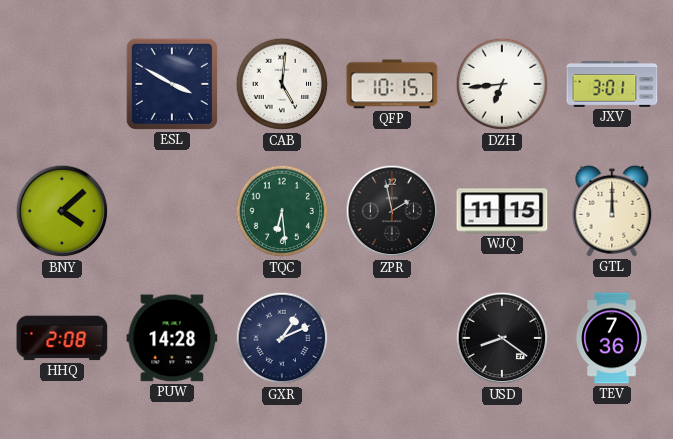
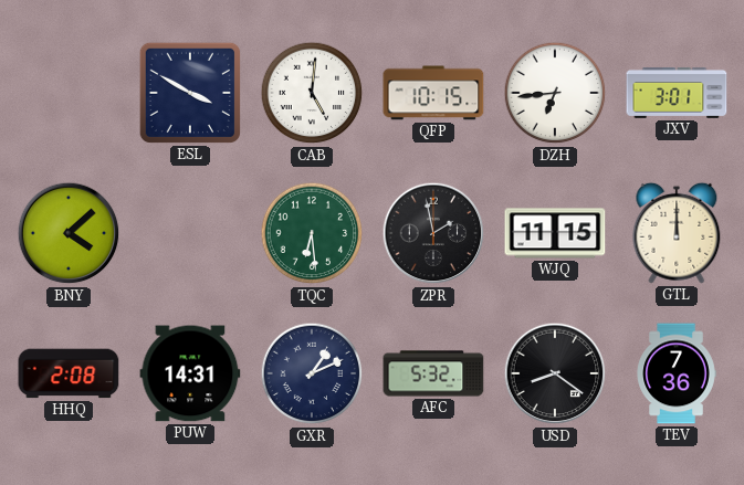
PUW: 14:28 -> 14:31
AFC: none -> 5:32
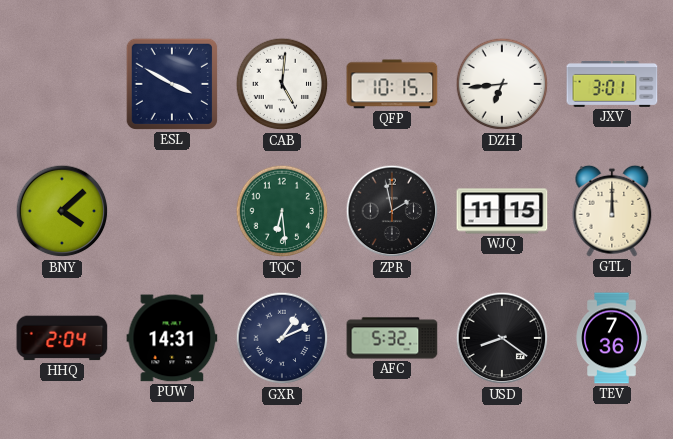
HHQ: 2:08 -> 2:04
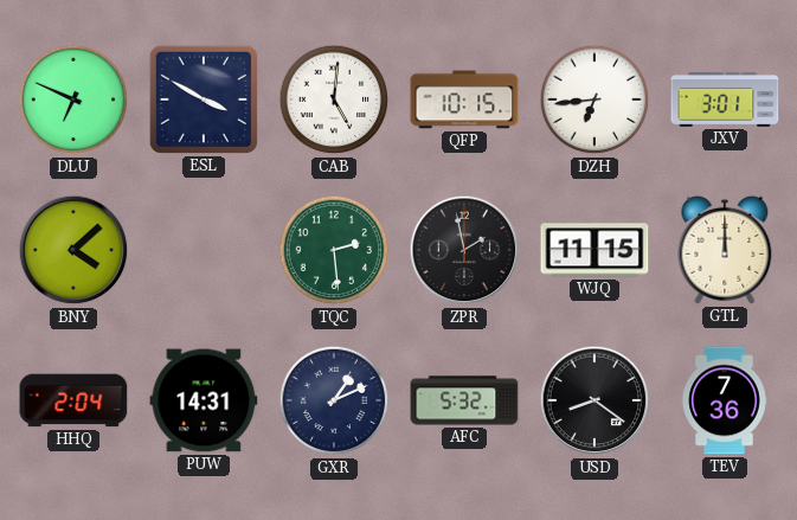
DLU: none -> 6:49
TQC: 6:29 -> 2:29
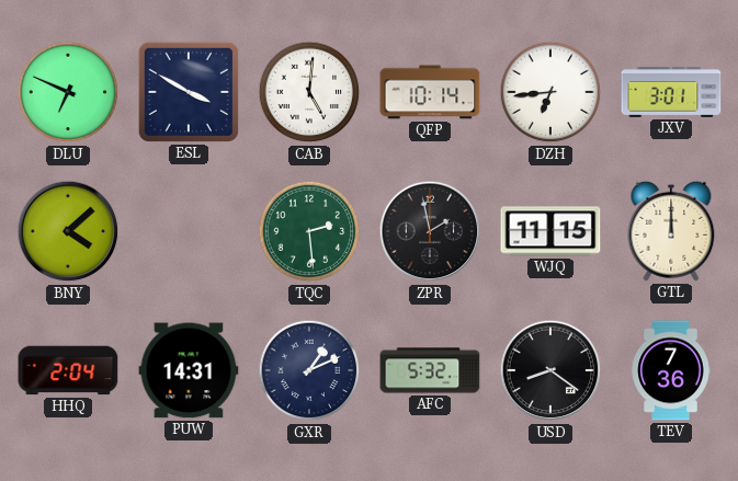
QFP: 10:15 -> 10:14
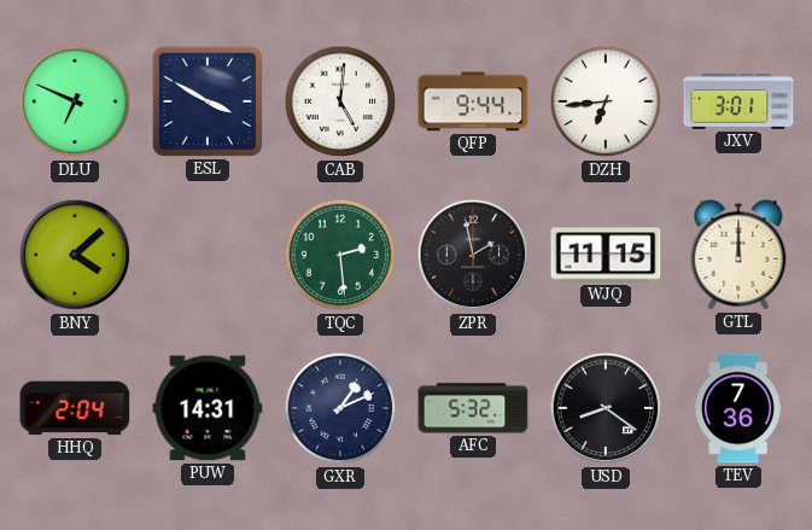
QFP: 10:14 -> 9:44
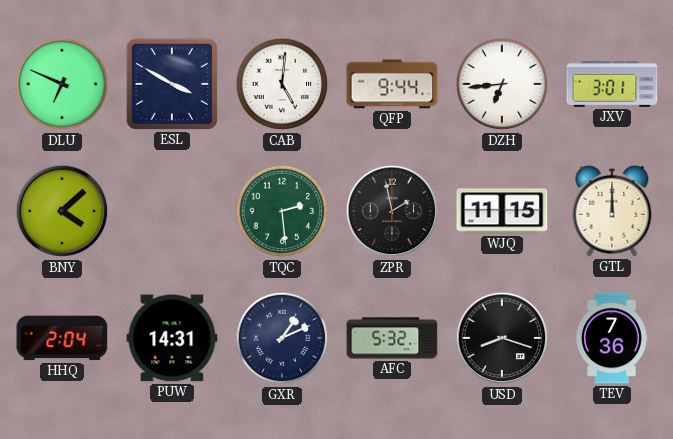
USD: 8:21 -> 8:18
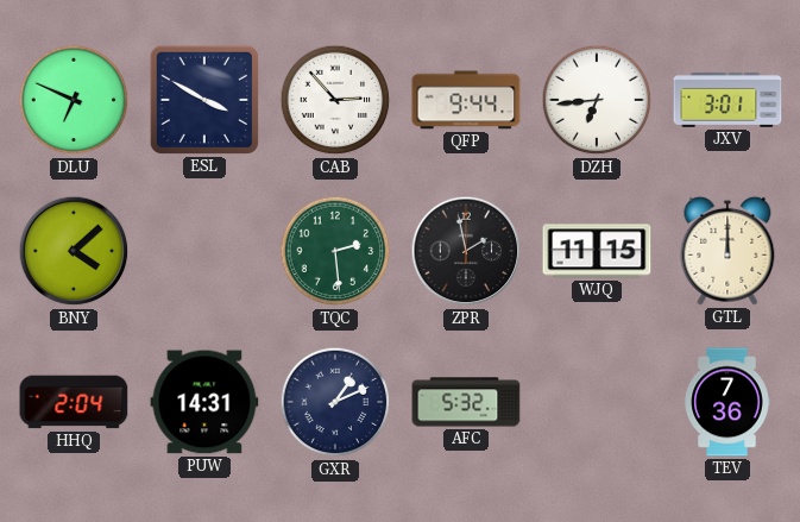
CAB: 5:01 -> 2:53
USD: 8:18 -> none
